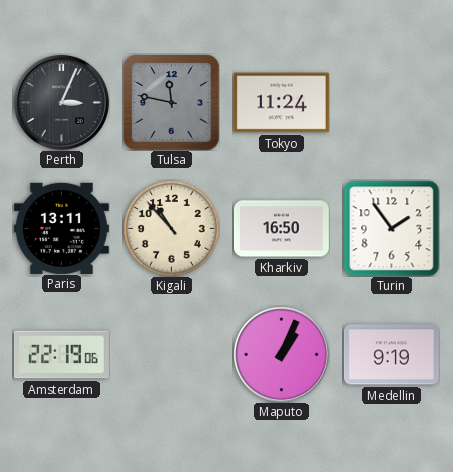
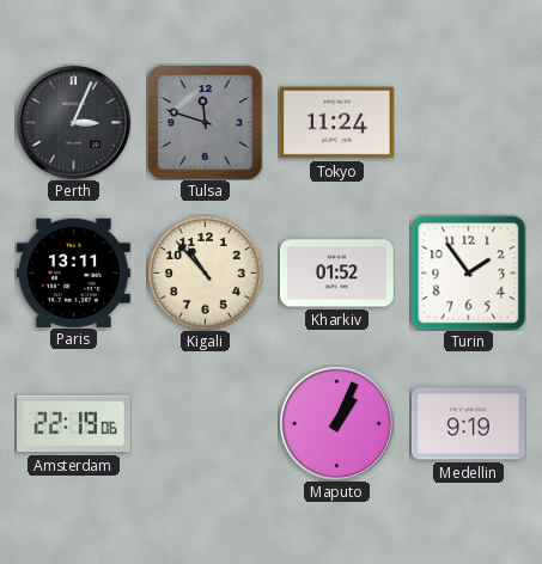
Tulsa: 11:47 -> 11:48
Kharkiv: 16:50 -> 01:52
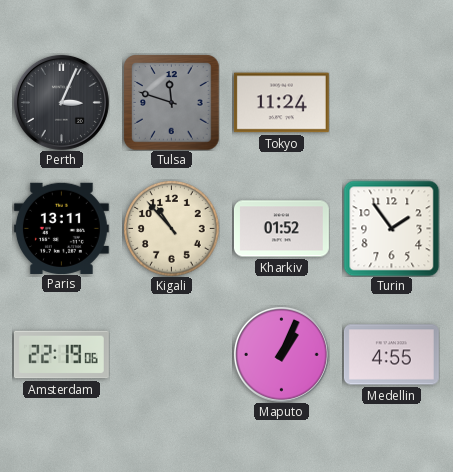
Medellin: 9:19 -> 4:55
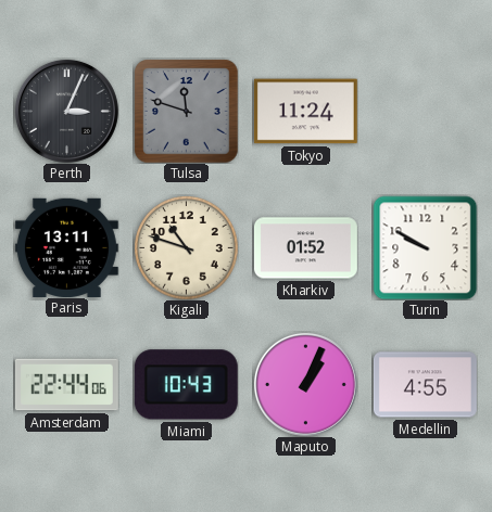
Kigali: 10:53 -> 10:48
Turin: 1:54 -> 9:50
Amsterdam: 22:19 -> 22:44
Miami: none -> 10:43
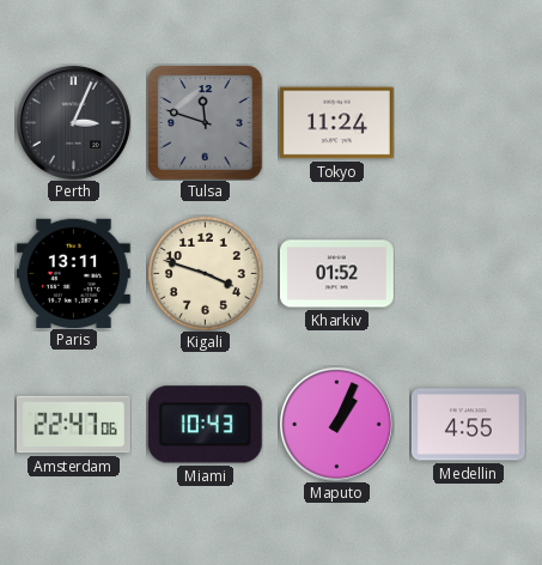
Kigali: 10:48 -> 3:48
Turin: 9:50 -> none
Amsterdam: 22:44 -> 22:47
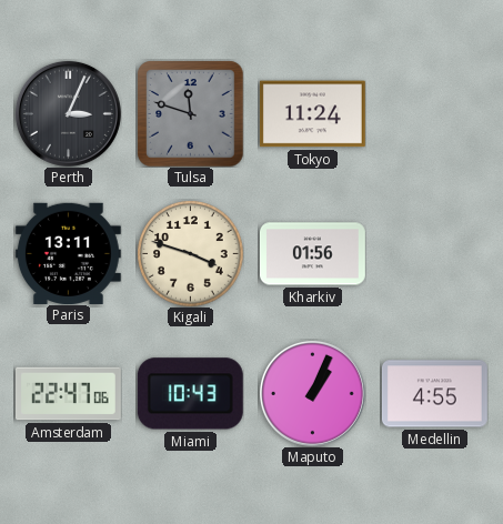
Kharkiv: 01:52 -> 01:56
